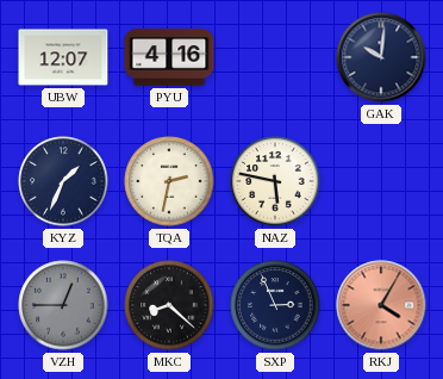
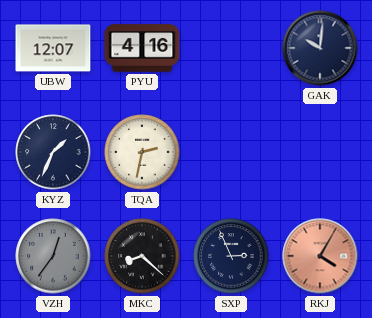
NAZ: 5:47 -> none
VZH: 12:45 -> 12:36
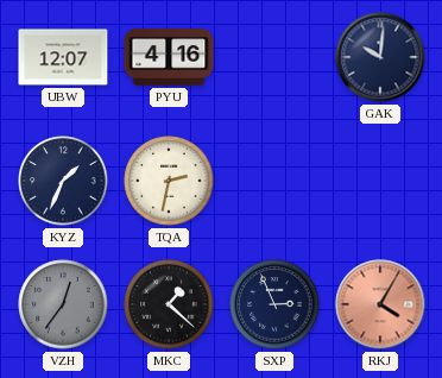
MKC: 8:22 -> 1:22
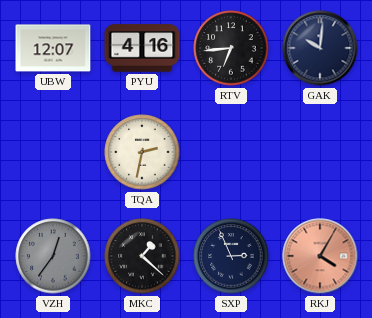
RTV: none -> 6:44
KYZ: 1:34 -> none
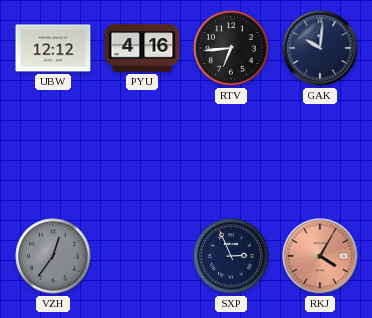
UBW: 12:07 -> 12:12
TQA: 2:32 -> none
MKC: 1:22 -> none
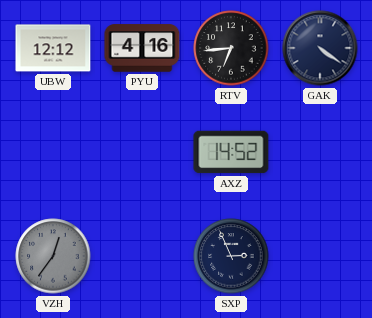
GAK: 10:01 -> 4:21
AXZ: none -> 14:52
RKJ: 4:05 -> none
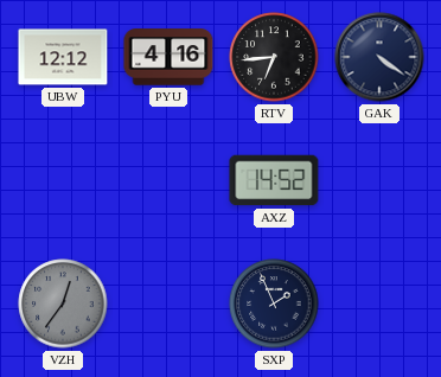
SXP: 2:56 -> 1:56
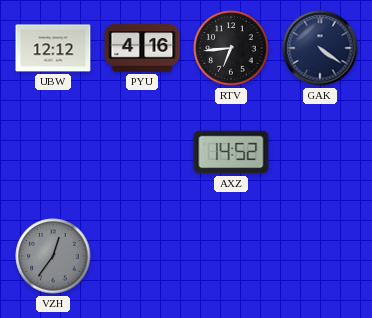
SXP: 1:56 -> none
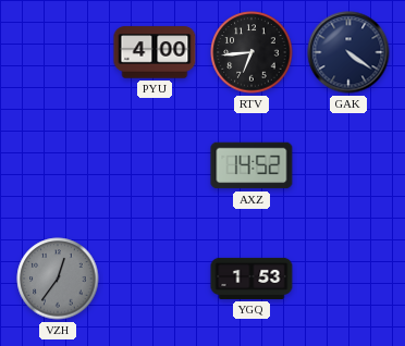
UBW: 12:12 -> none
PYU: 4:16 -> 4:00
YGQ: none -> 1:53
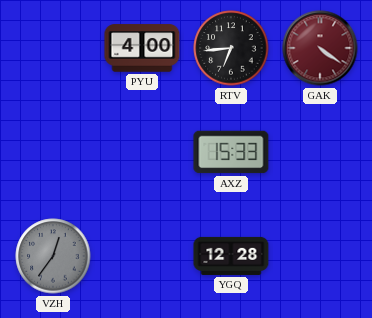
GAK dial: navy -> burgundy
AXZ: 14:52 -> 15:33
YGQ: 1:53 -> 12:28
